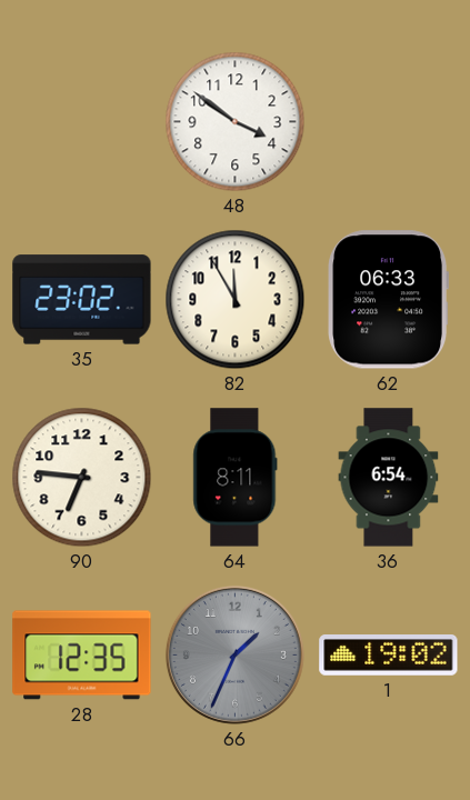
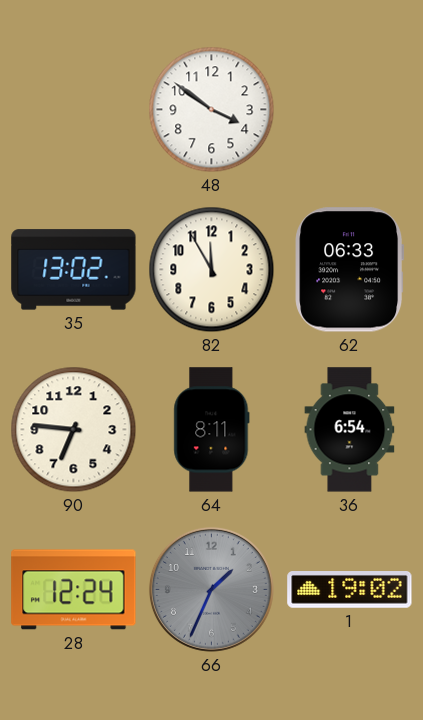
35: 23:02 -> 13:02
28: 12:35 -> 12:24
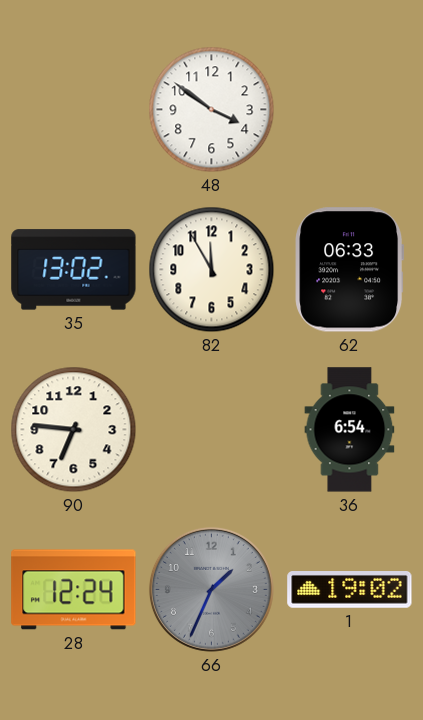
64: 8:11 -> none
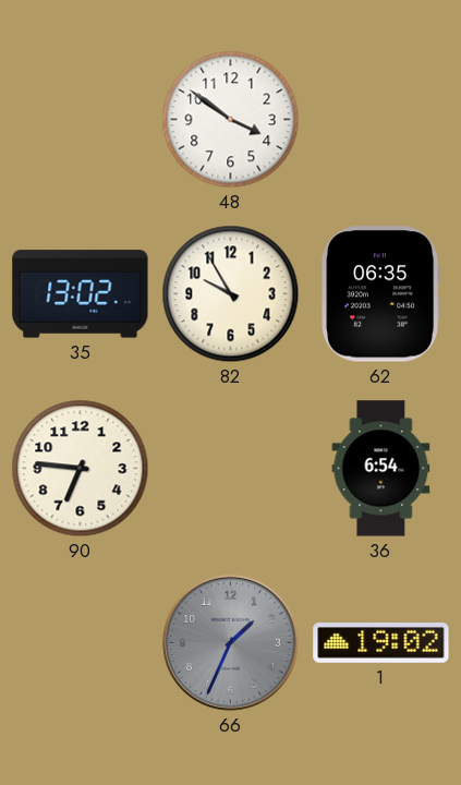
82: 11:55 -> 9:55
62: 06:33 -> 06:35
28: 12:24 -> none
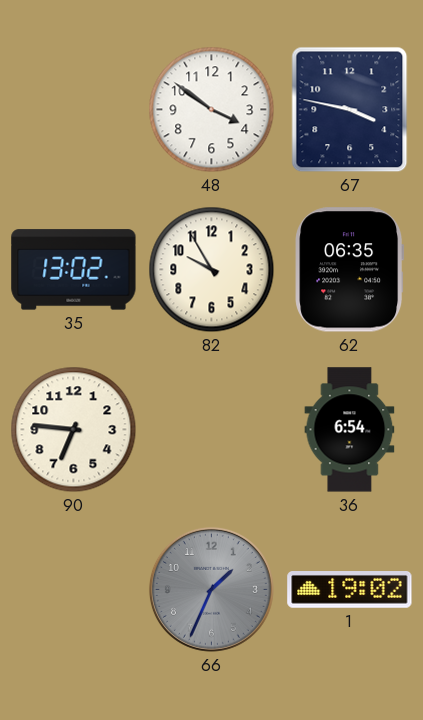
67: none -> 3:47
